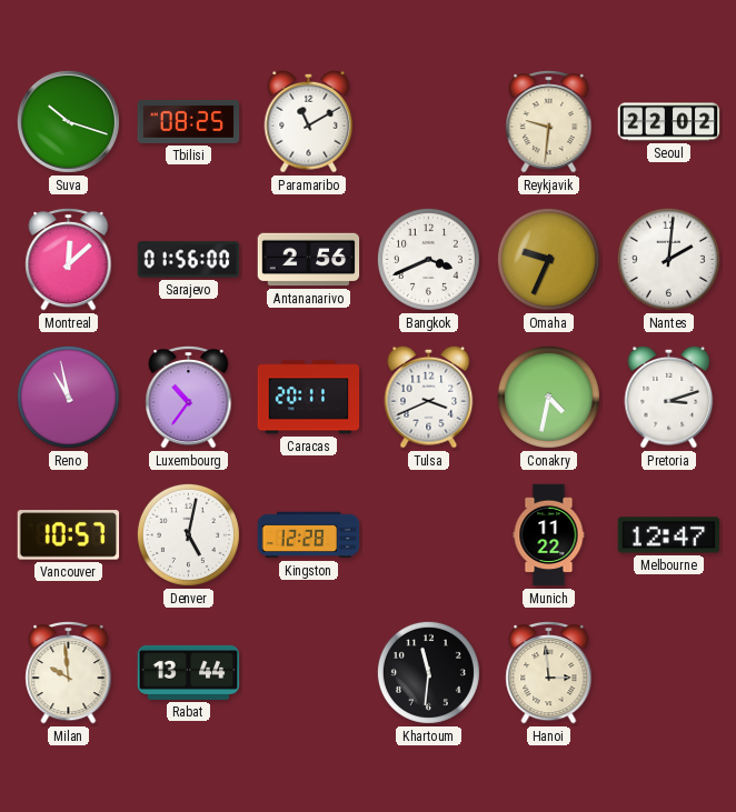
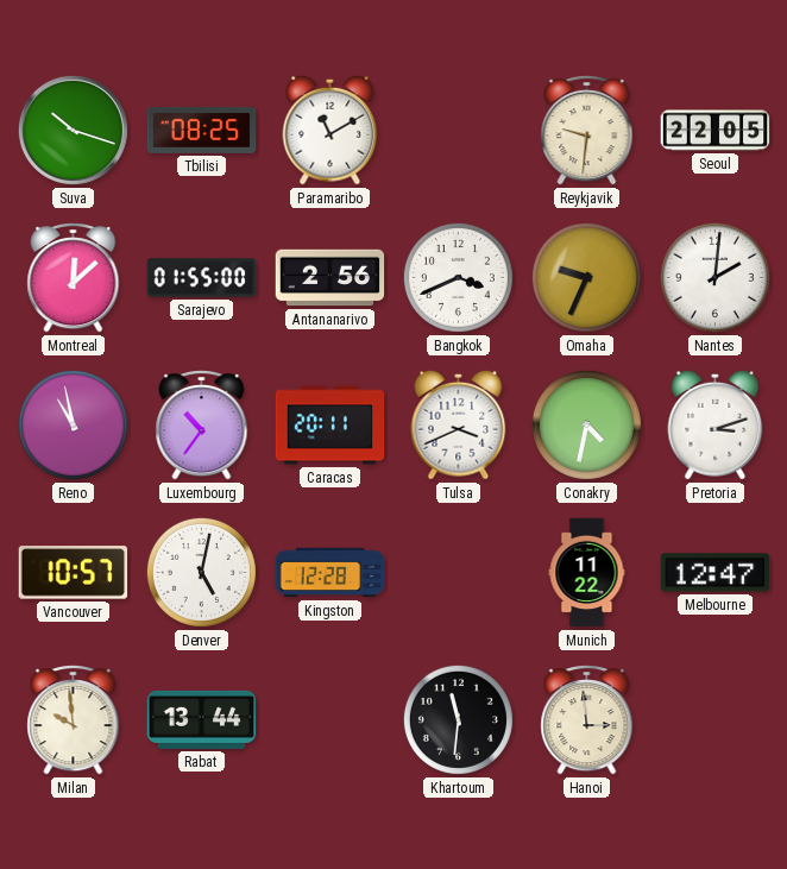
Seoul: 22:02 -> 22:05
Sarajevo: 01:56 -> 01:55
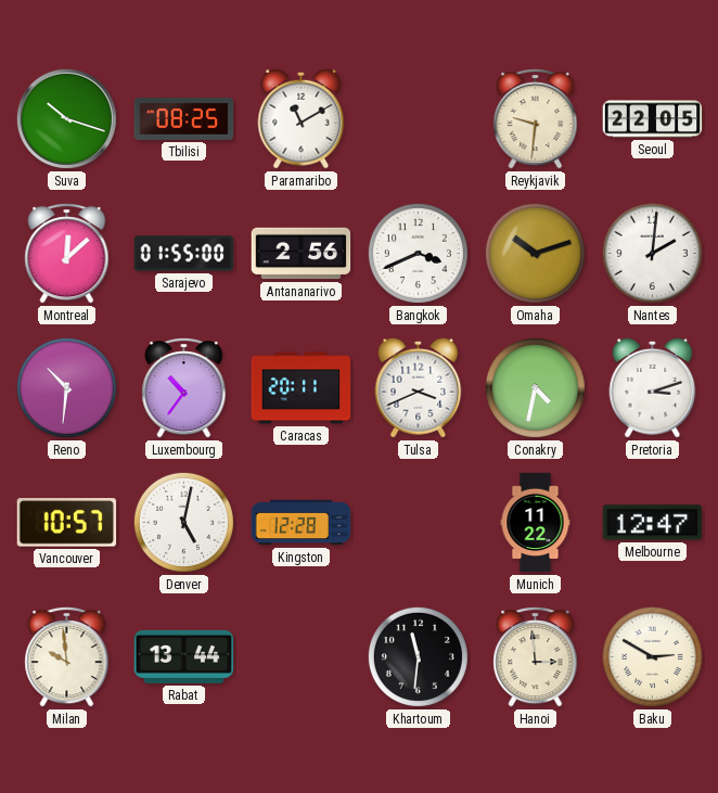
Omaha: 9:34 -> 10:12
Reno: 10:58 -> 10:31
Baku: none -> 2:50
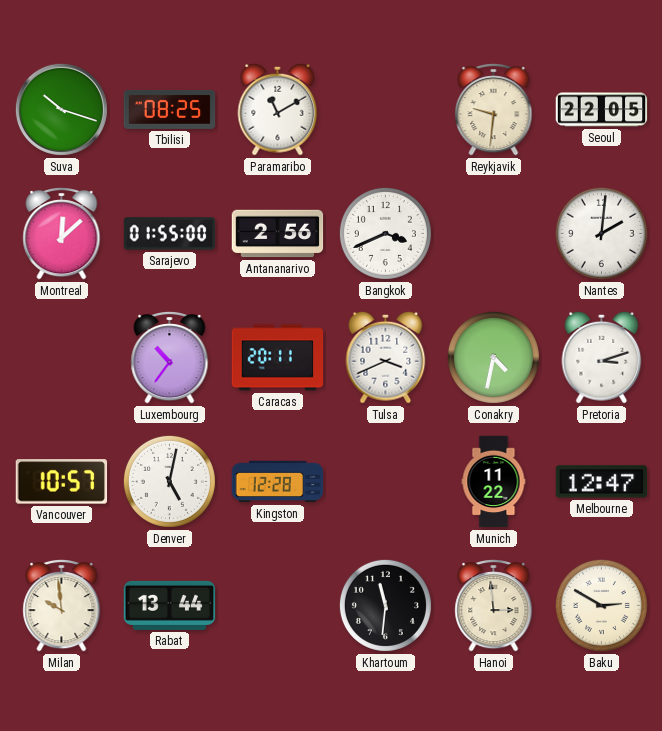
Omaha: 10:12 -> none
Reno: 10:31 -> none
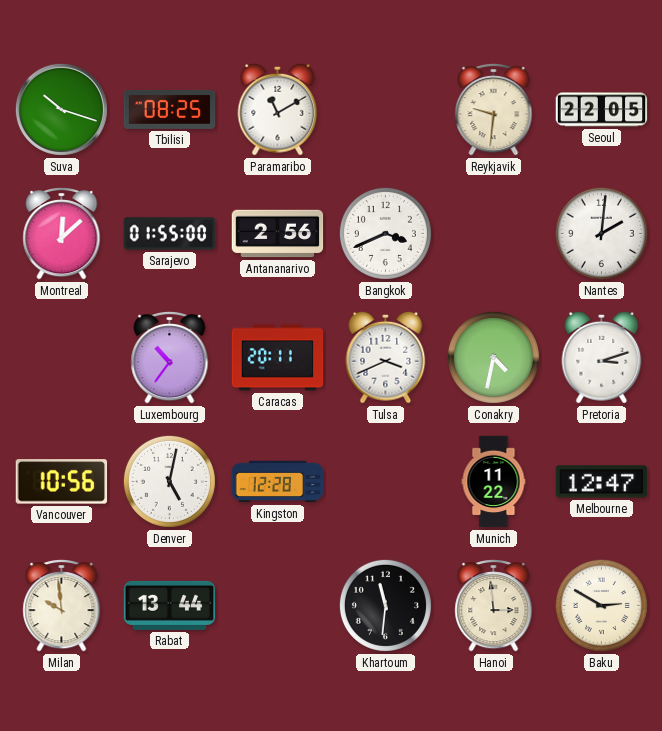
Vancouver: 10:57 -> 10:56
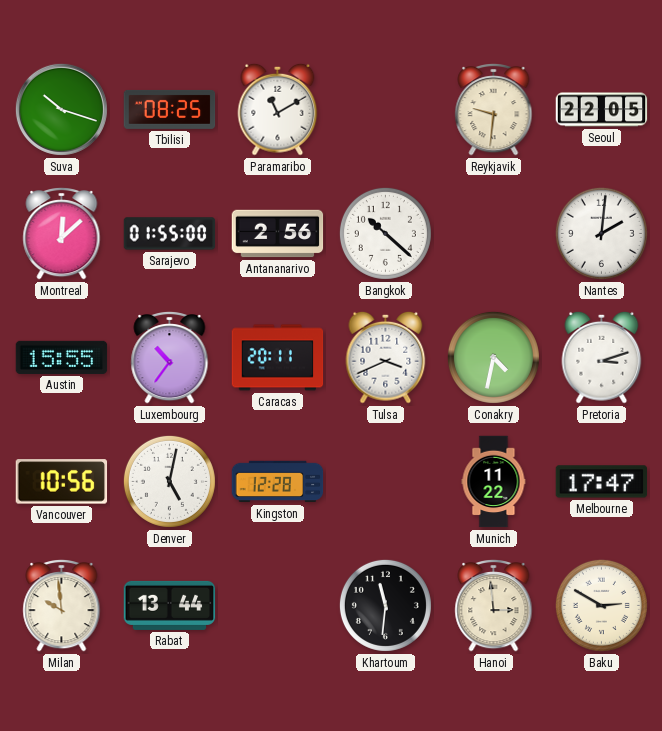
Bangkok: 3:41 -> 10:22
Austin: none -> 15:55
Melbourne: 12:47 -> 17:47
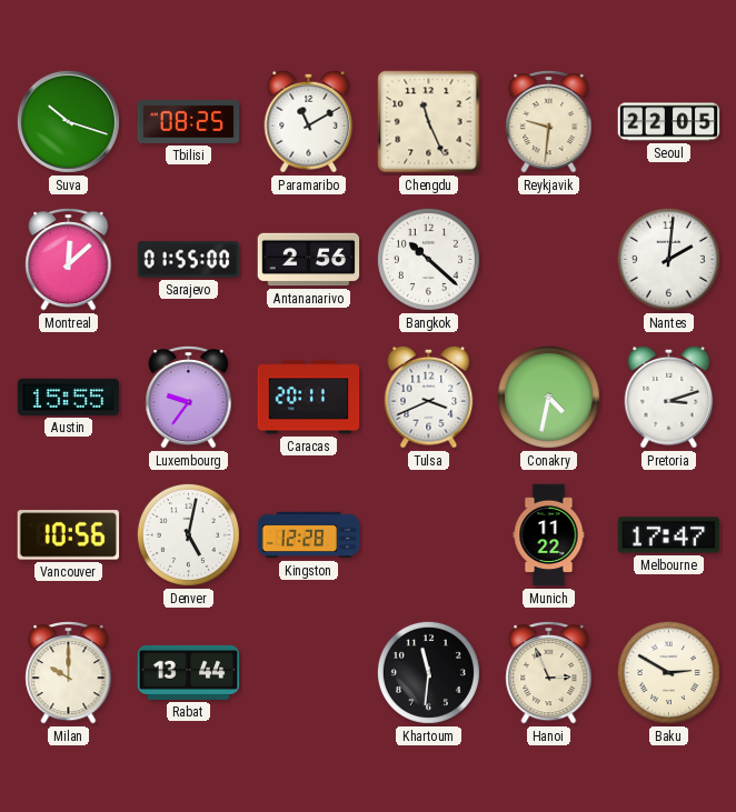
Chengdu: none -> 11:26
Luxembourg: 10:36 -> 9:36
Milan: 9:59 -> 10:00
Hanoi: 2:59 -> 2:56
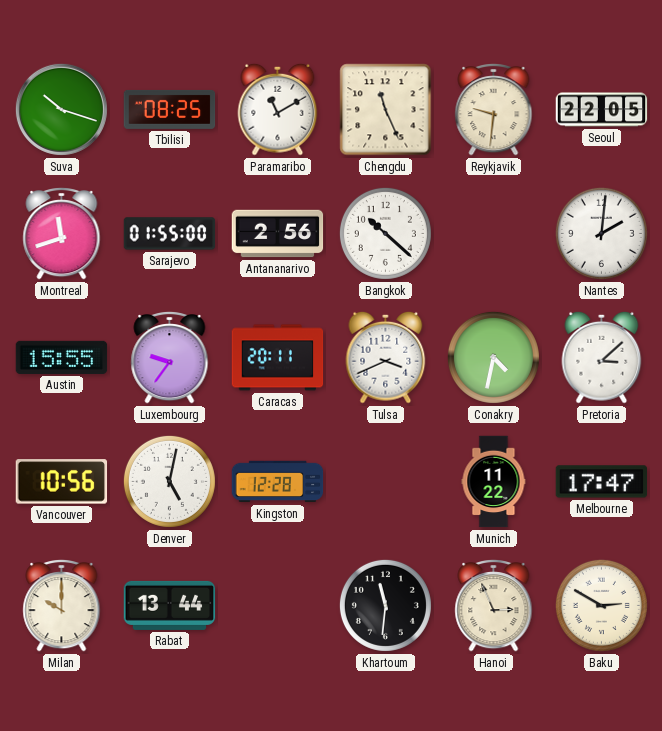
Montreal: 12:08 -> 11:42
Pretoria: 3:12 -> 3:08
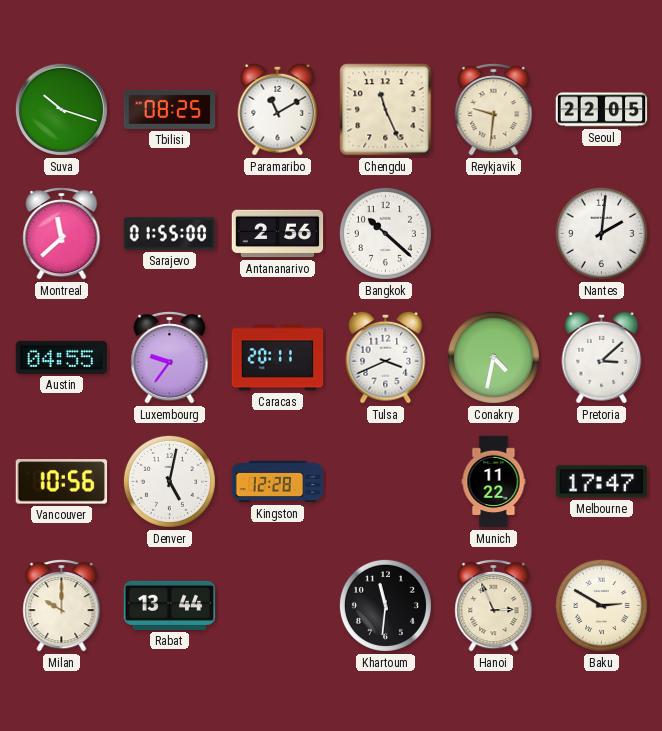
Montreal: 11:42 -> 11:38
Austin: 15:55 -> 04:55
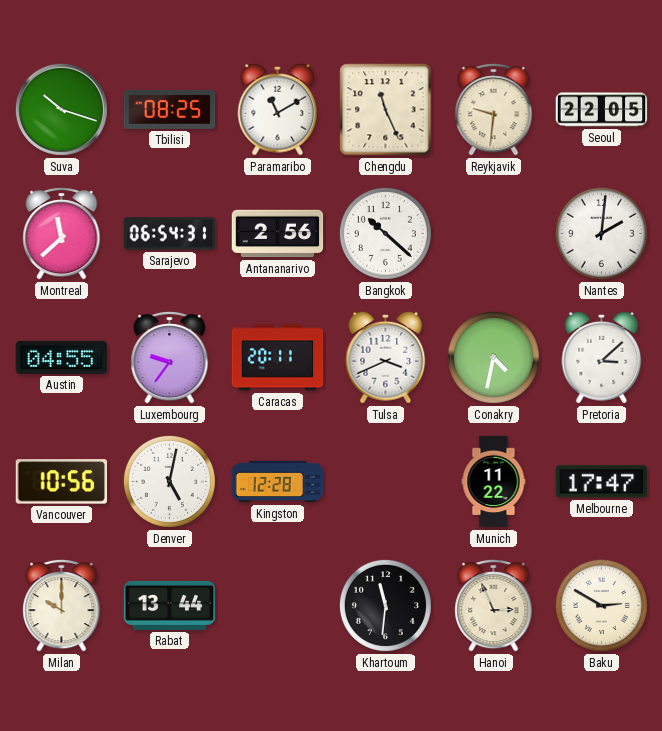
Sarajevo: 01:55 -> 06:54
